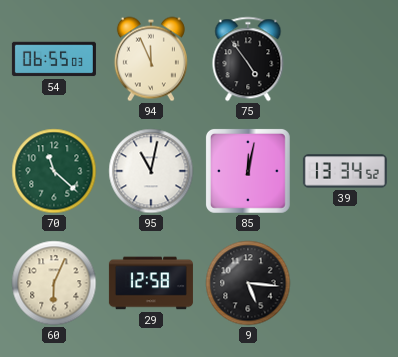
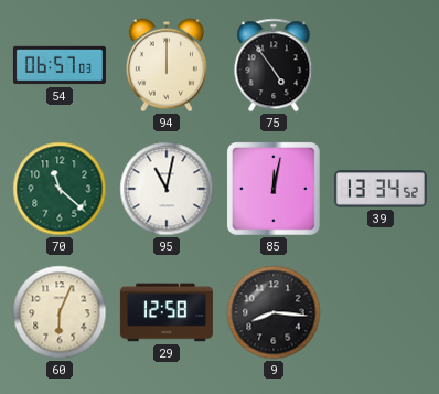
54: 06:55 -> 06:57
94: 11:56 -> 12:00
9: 5:16 -> 8:16
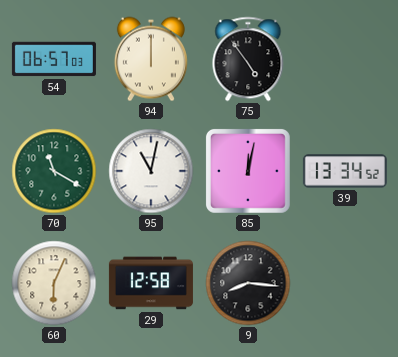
70: 11:22 -> 11:20
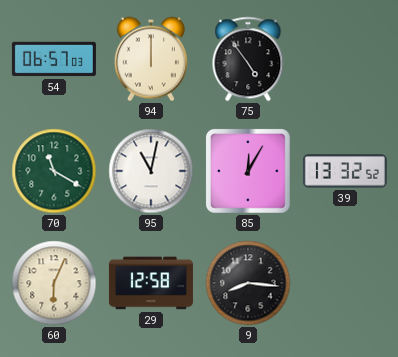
85: 12:02 -> 12:05
39: 13:34 -> 13:32
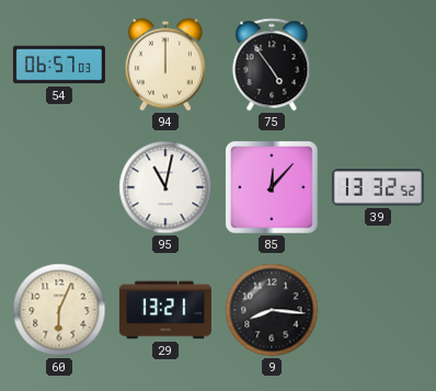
70: 11:20 -> none
85: 12:05 -> 12:07
29: 12:58 -> 13:21
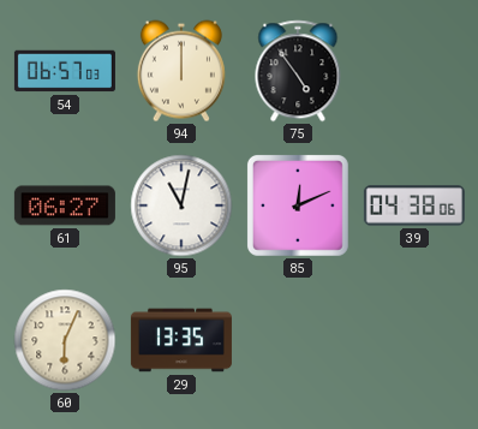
61: none -> 06:27
85: 12:07 -> 12:11
39: 13:32 -> 04:38
29: 13:21 -> 13:35
9: 8:16 -> none
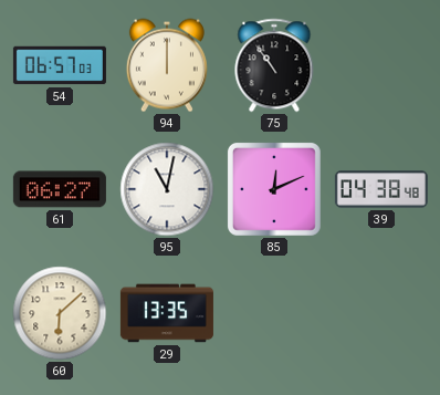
75: 4:54 -> 10:54
39: 04:38:06 -> 04:38:48
60: 6:04 -> 6:08
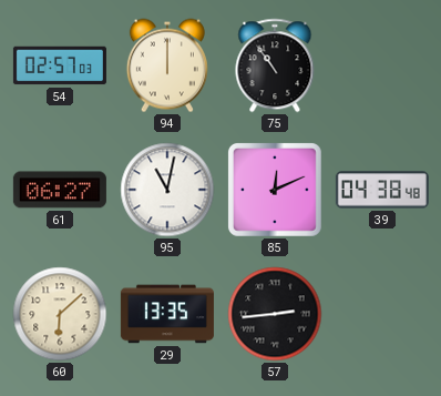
54: 06:57 -> 02:57
57: none -> 2:44
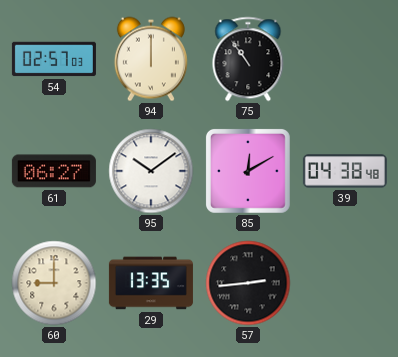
95: 11:02 -> 10:09
85: 12:11 -> 12:10
60: 6:08 -> 9:00
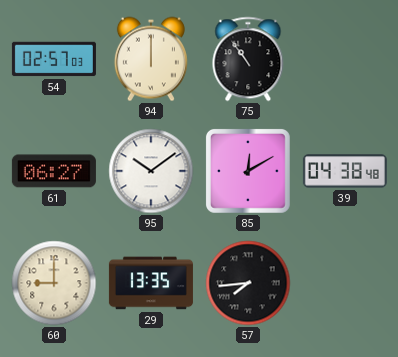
57: 2:44 -> 7:44
